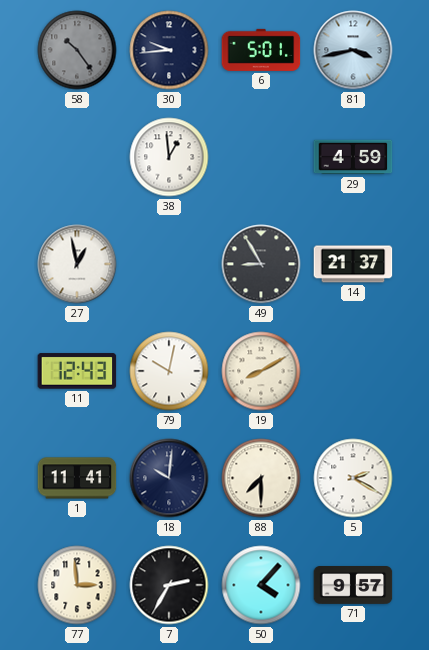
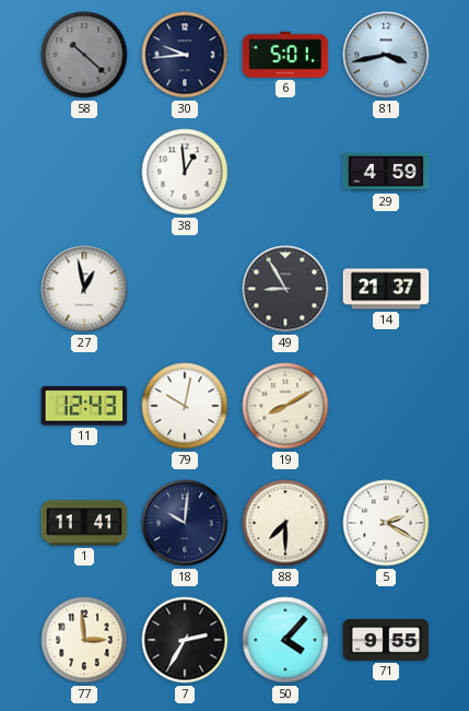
58: 10:24 -> 10:22
71: 9:57 -> 9:55
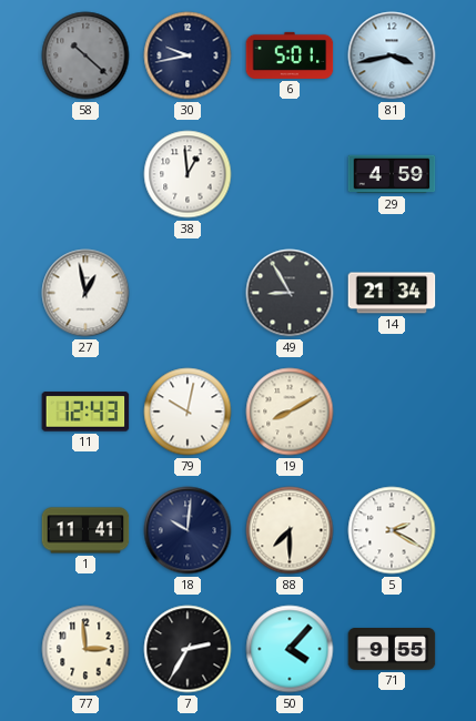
30: 9:44 -> 9:43
14: 21:37 -> 21:34
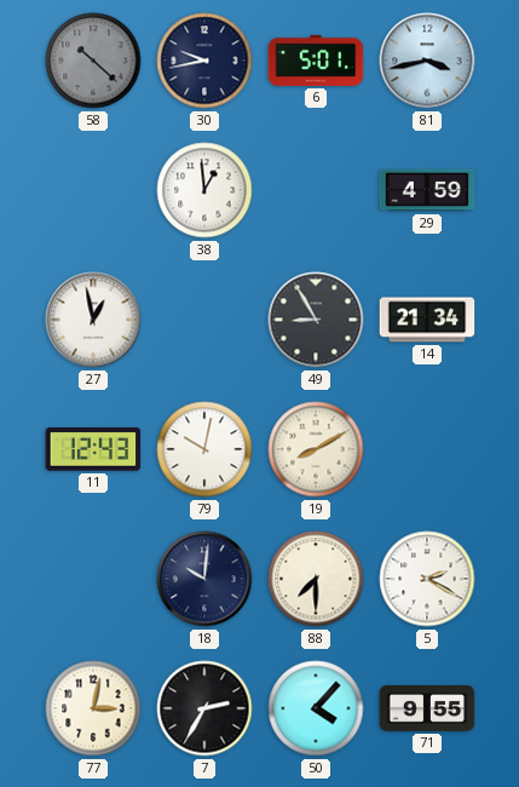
1: 11:41 -> none
77: 2:59 -> 3:02
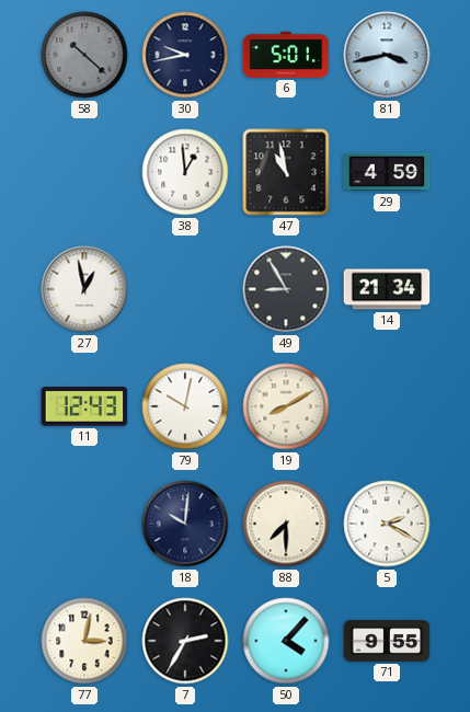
47: none -> 10:58
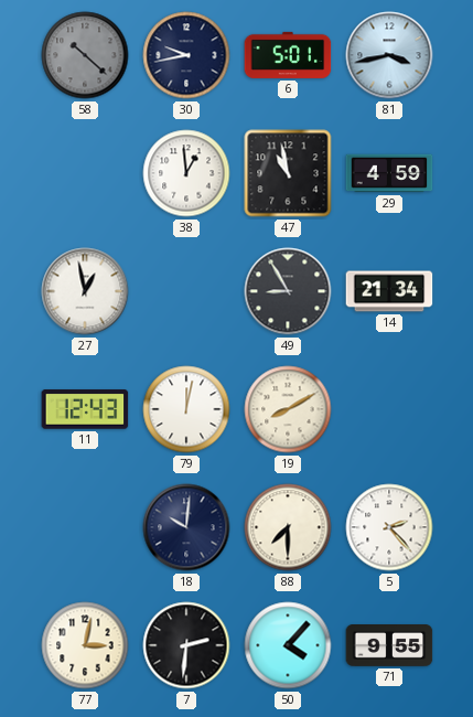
79: 10:02 -> 12:02
5: 2:20 -> 2:23
7: 2:35 -> 2:31
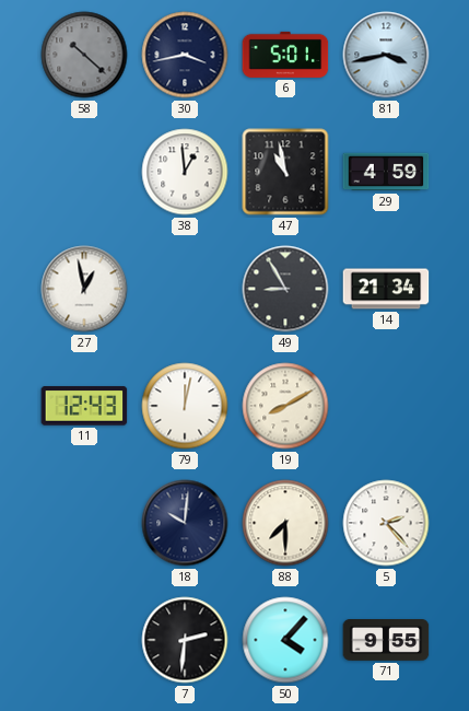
30: 9:43 -> 3:43
77: 3:02 -> none
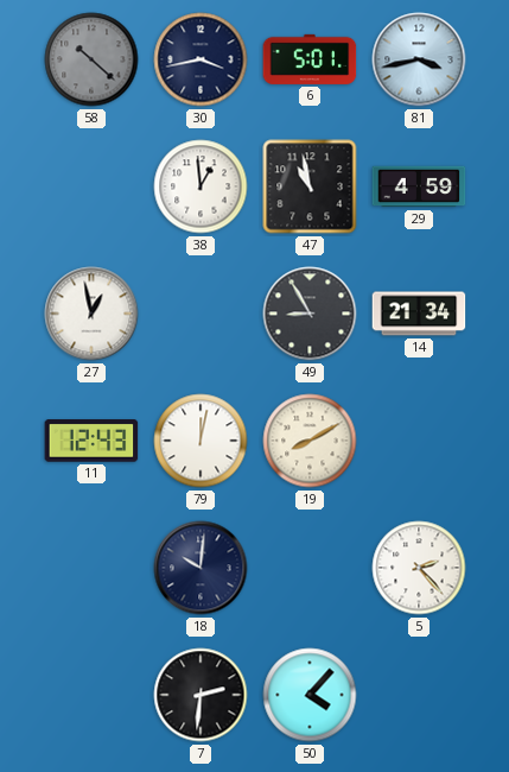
88: 7:30 -> none
71: 9:55 -> none
